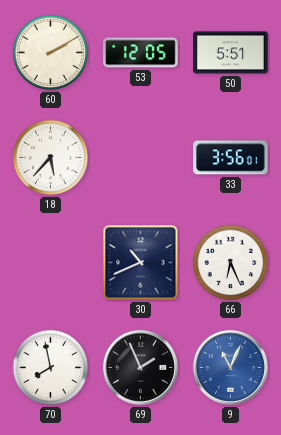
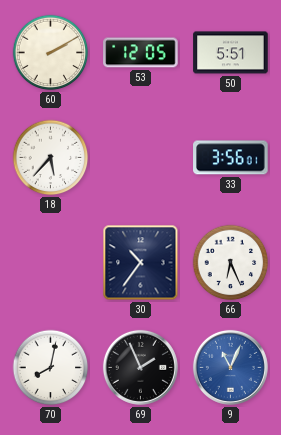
30: 10:41 -> 10:36
70: 7:58 -> 8:02
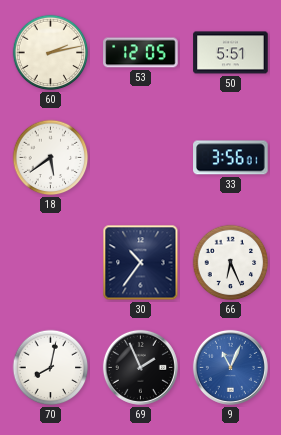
60: 2:10 -> 2:13
18: 5:37 -> 5:39
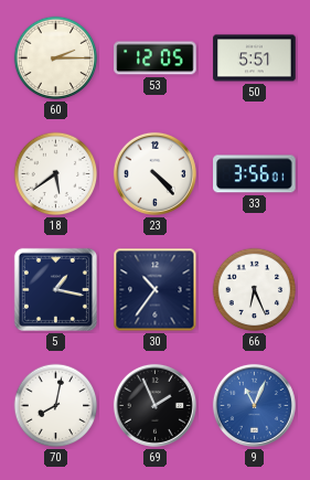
60: 2:13 -> 2:15
23: none -> 4:23
5: none -> 1:17
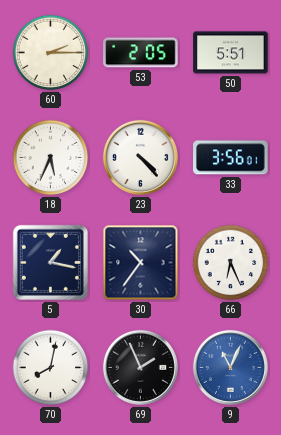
53: 12:05 -> 2:05
18: 5:39 -> 5:34
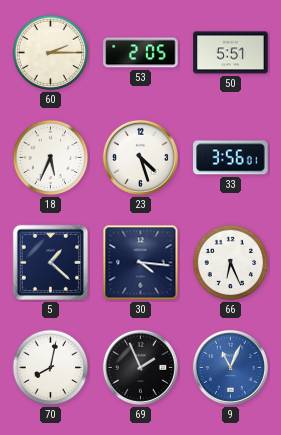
23: 4:23 -> 4:27
5: 1:17 -> 1:22
30: 10:36 -> 4:16
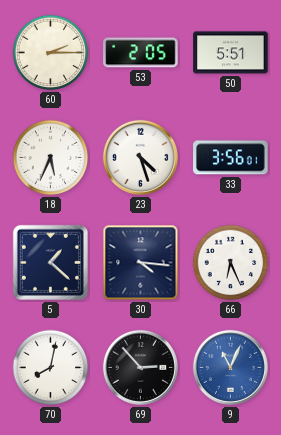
69: 1:56 -> 2:53
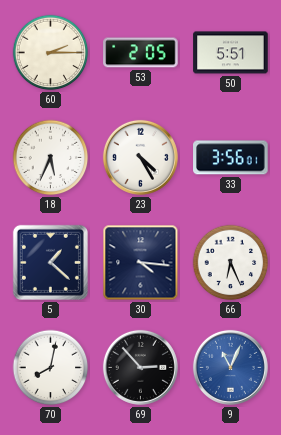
23: 4:27 -> 4:25
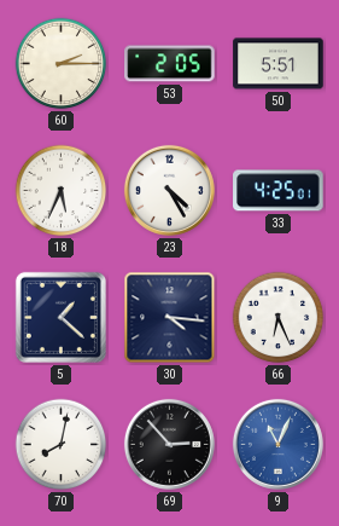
33: 3:56 -> 4:25
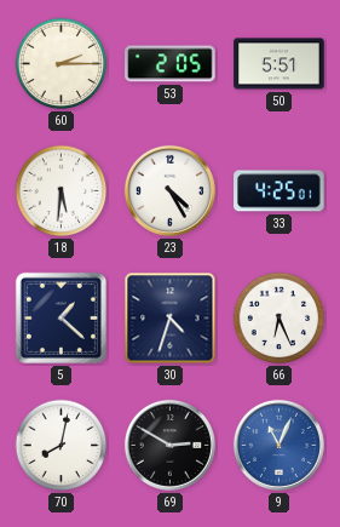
18: 5:34 -> 5:31
30: 4:16 -> 4:33
69: 2:53 -> 2:50
